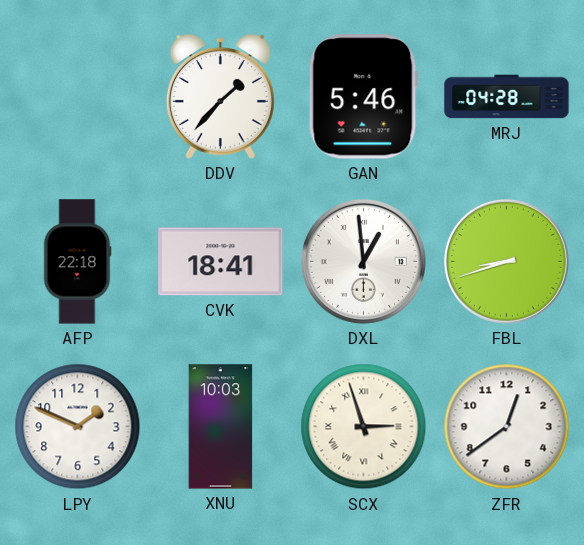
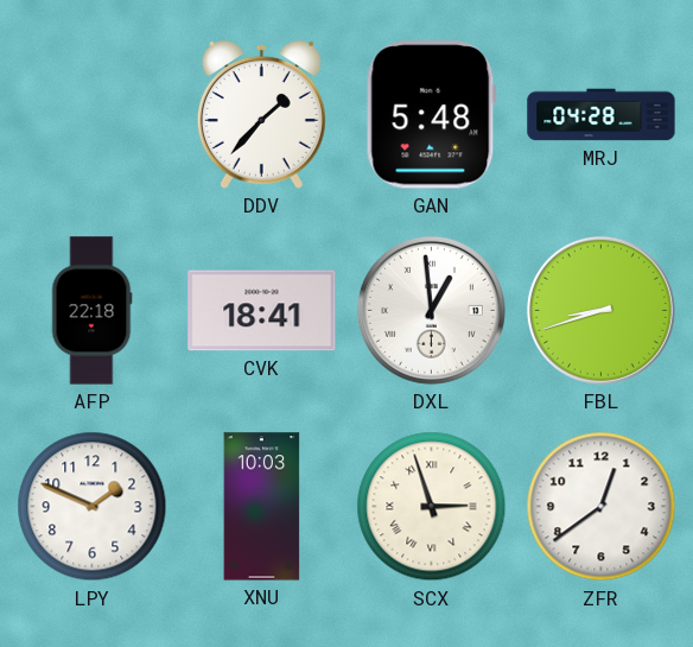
GAN: 5:46 -> 5:48
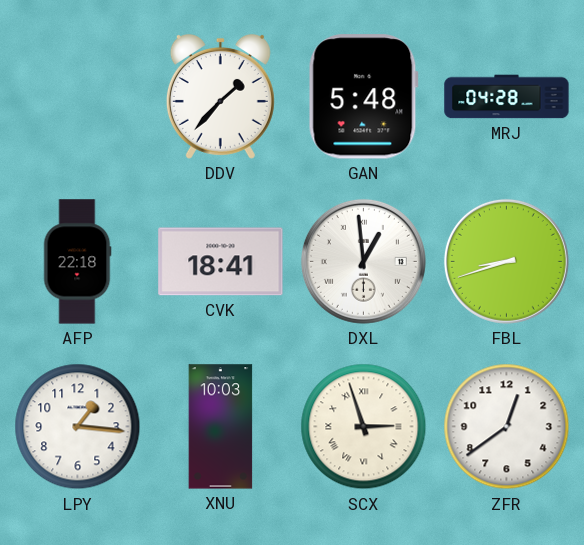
LPY: 1:49 -> 1:16
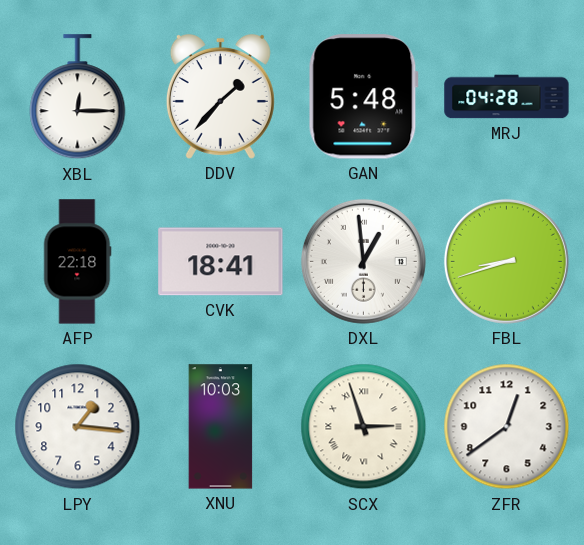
XBL: none -> 12:15
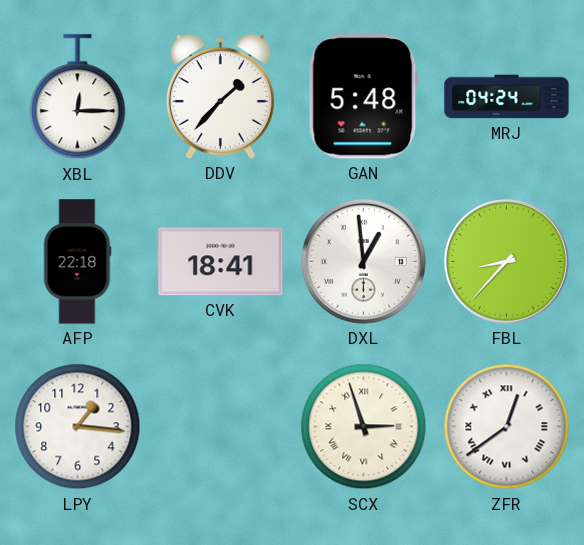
MRJ: 04:28 -> 04:24
FBL: 8:42 -> 8:37
XNU: 10:03 -> none
ZFR numerals: Arabic -> Roman
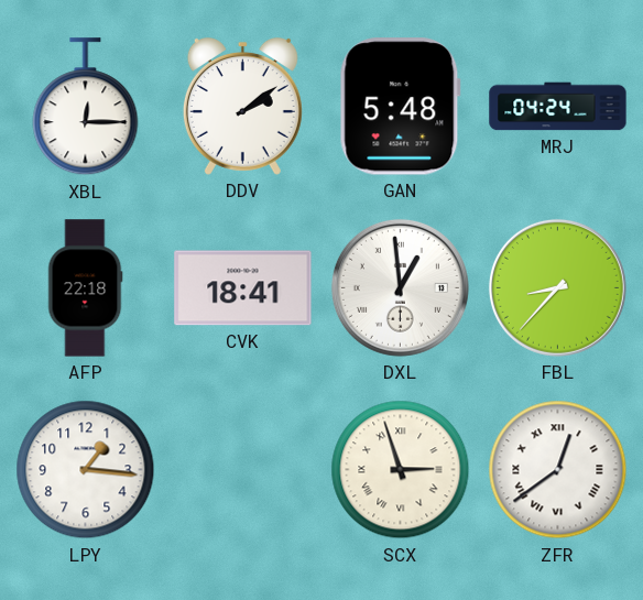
DDV: 1:37 -> 2:09
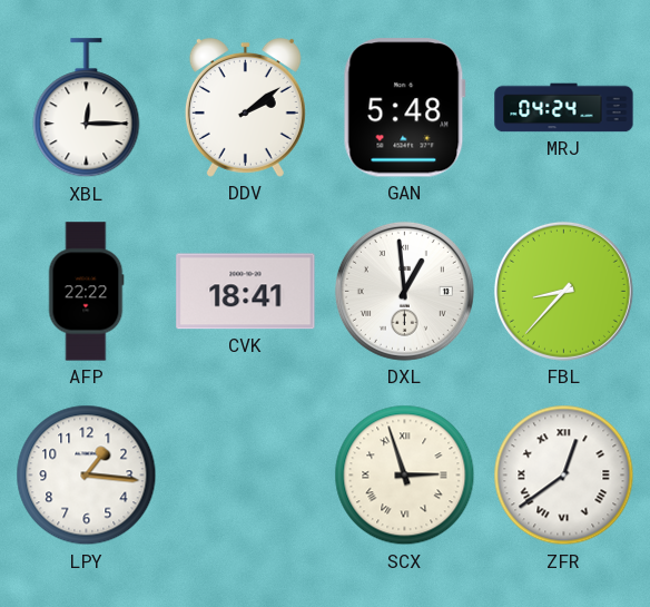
AFP: 22:18 -> 22:22
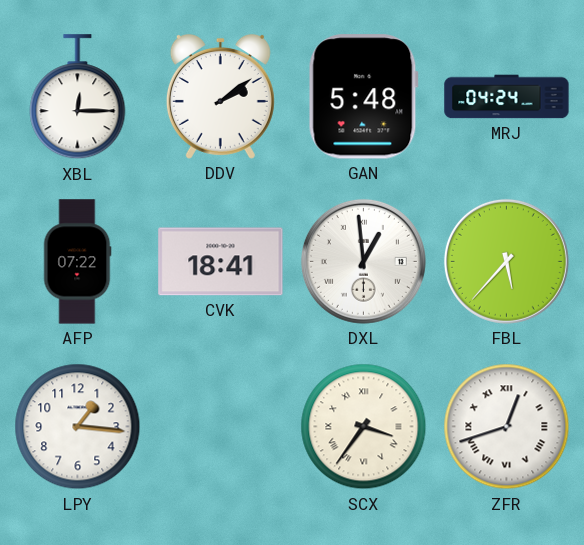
AFP: 22:22 -> 07:22
FBL: 8:37 -> 5:37
SCX: 2:57 -> 3:36
ZFR: 12:39 -> 12:42
